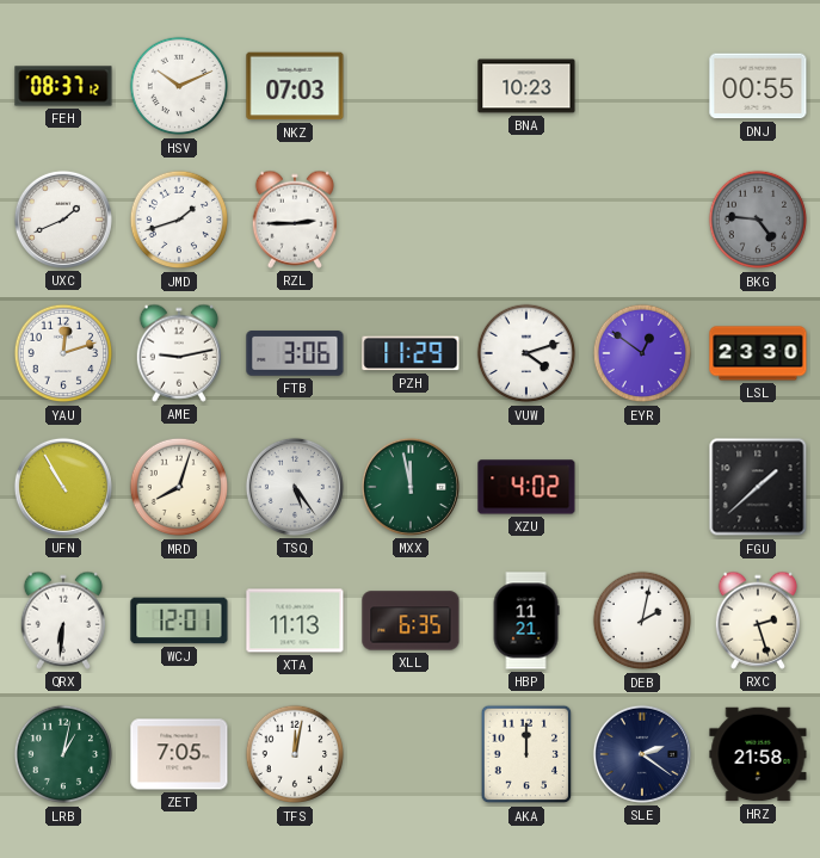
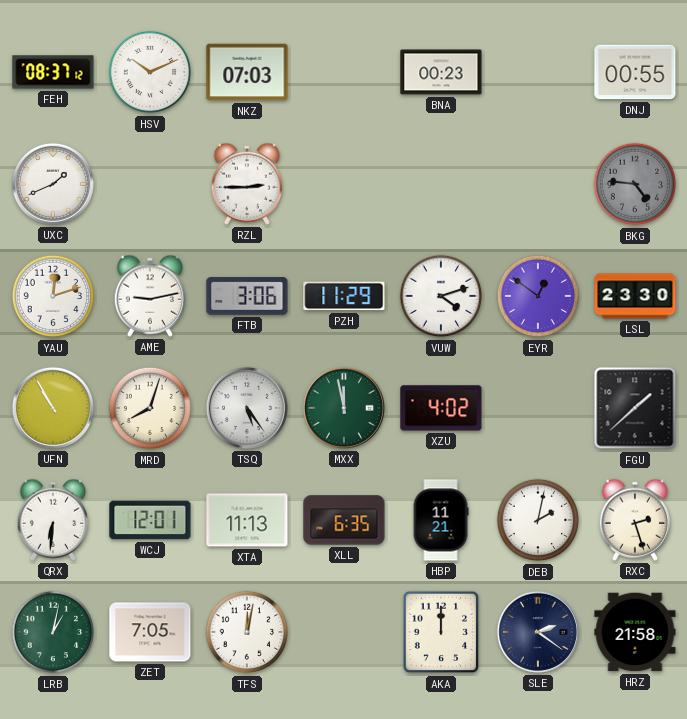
BNA: 10:23 -> 00:23
JMD: 1:42 -> none
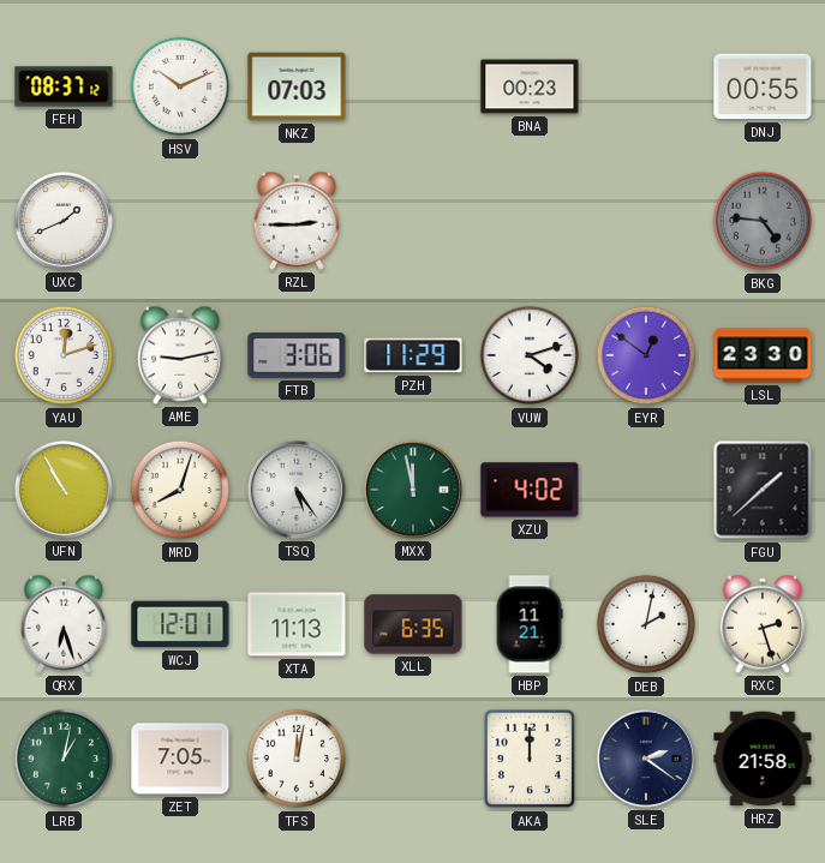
QRX: 6:31 -> 6:27
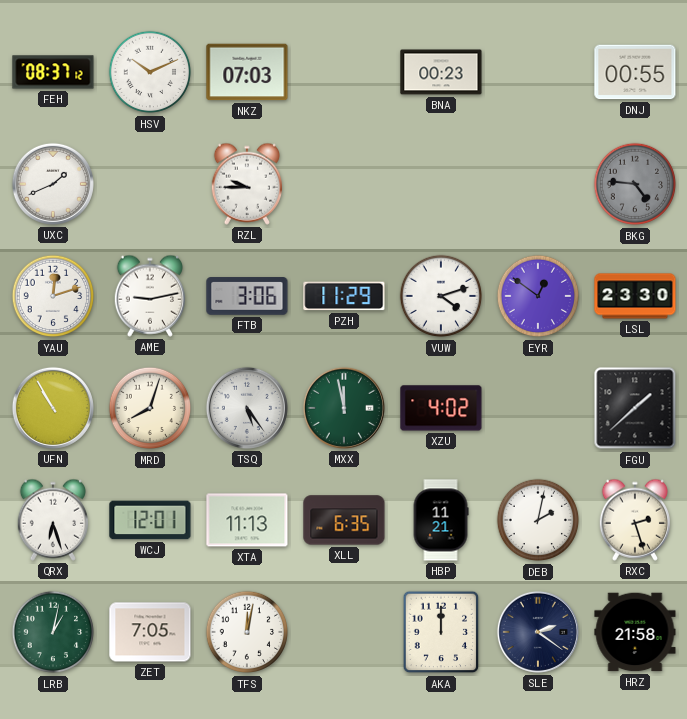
RZL: 2:45 -> 9:45
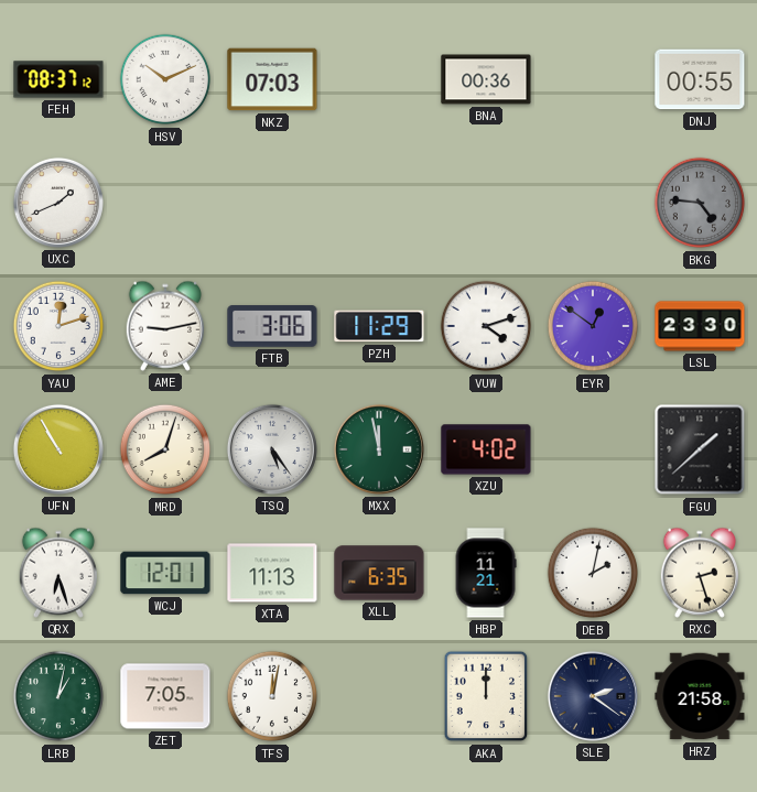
BNA: 00:23 -> 00:36
RZL: 9:45 -> none
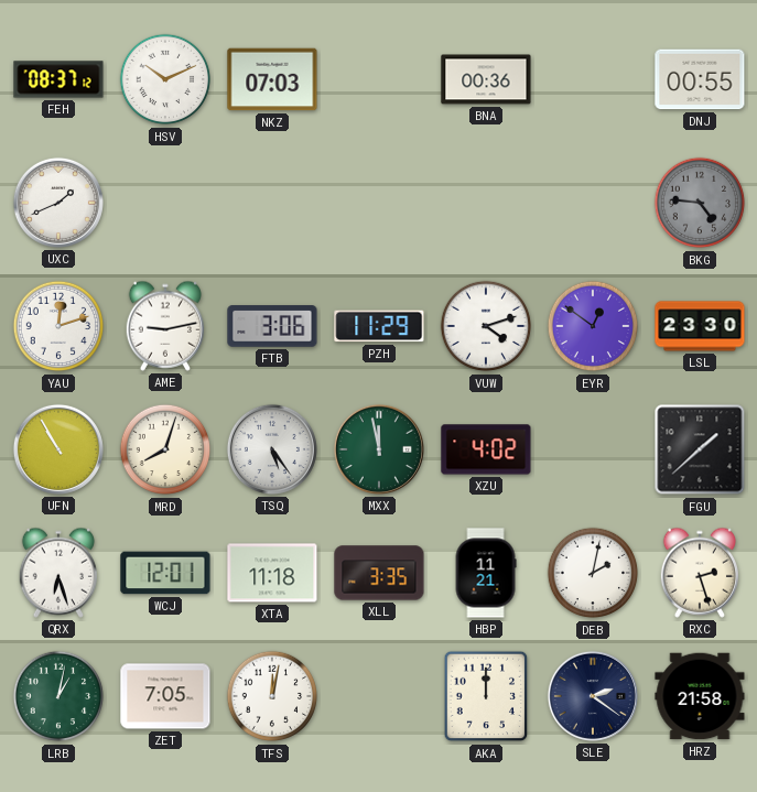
XTA: 11:13 -> 11:18
XLL: 6:35 -> 3:35
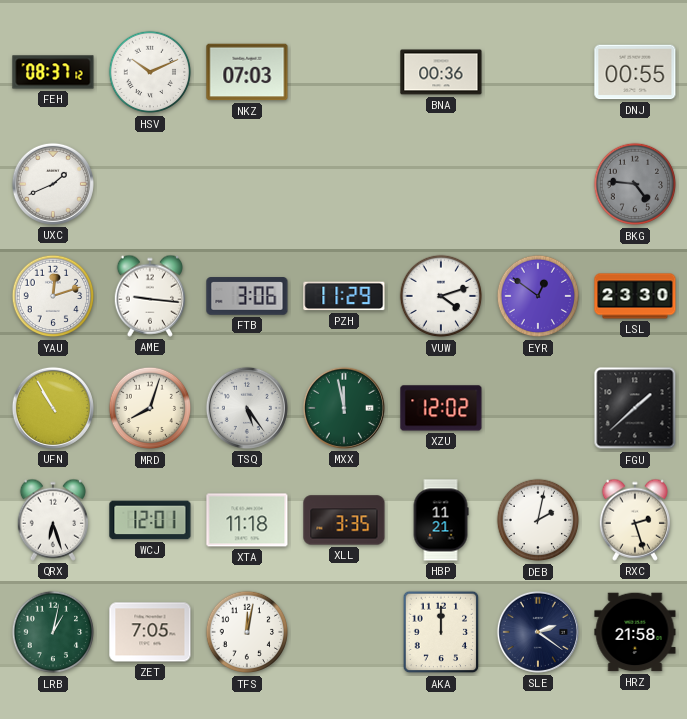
AME: 9:13 -> 9:16
XZU: 4:02 -> 12:02
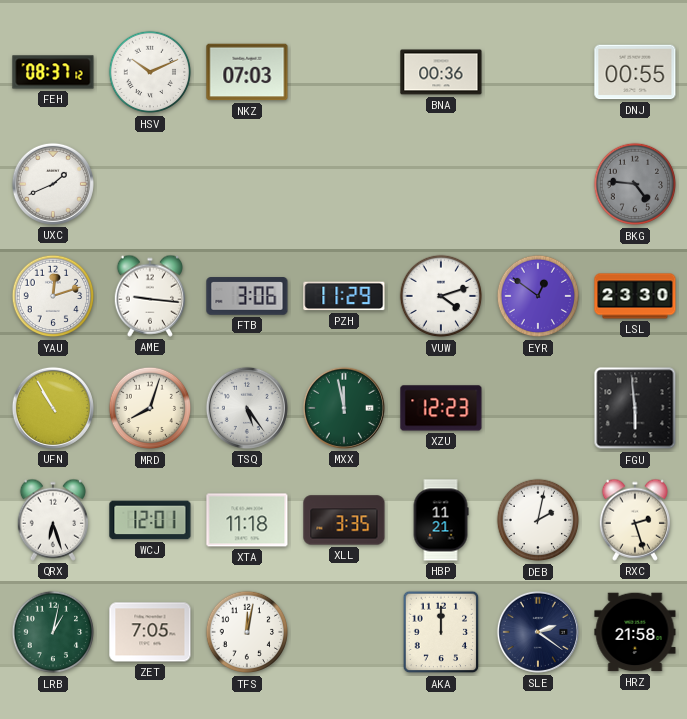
XZU: 12:02 -> 12:23
FGU: 1:38 -> 5:59
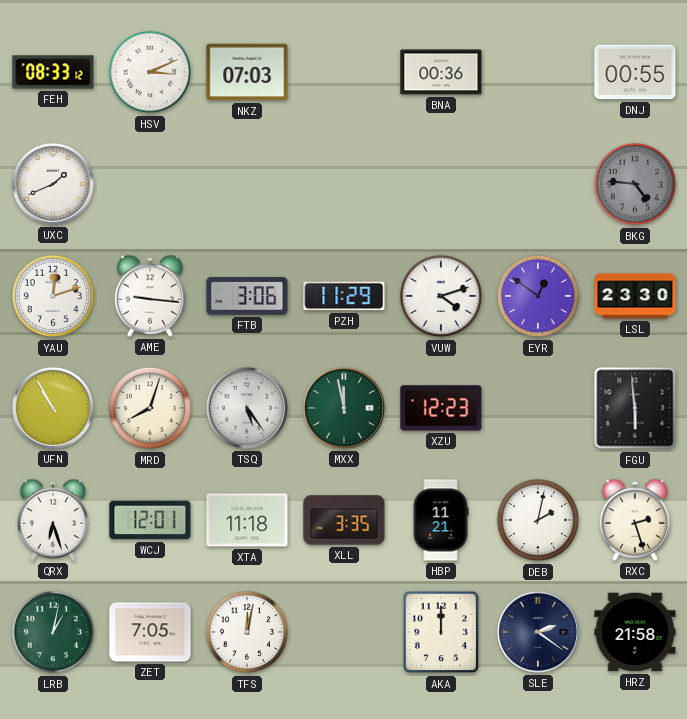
FEH: 08:37 -> 08:33
HSV: 10:11 -> 3:11
